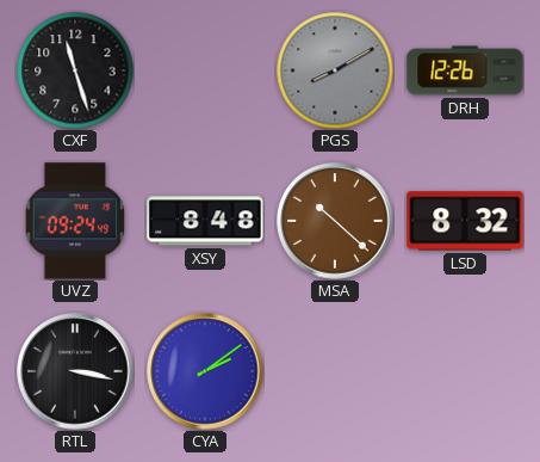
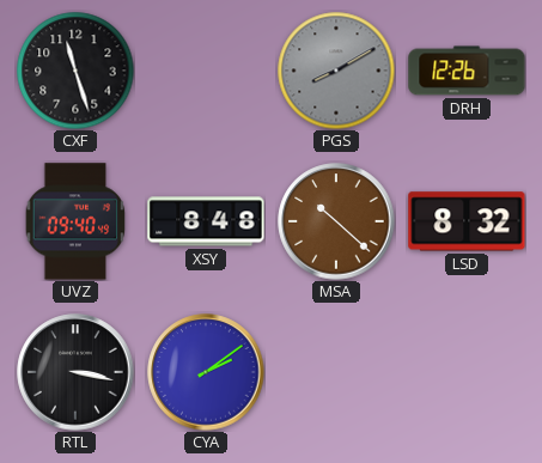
UVZ: 09:24 -> 09:40
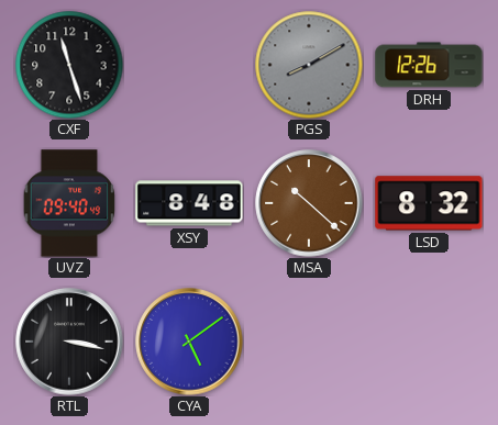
CYA: 2:09 -> 5:09
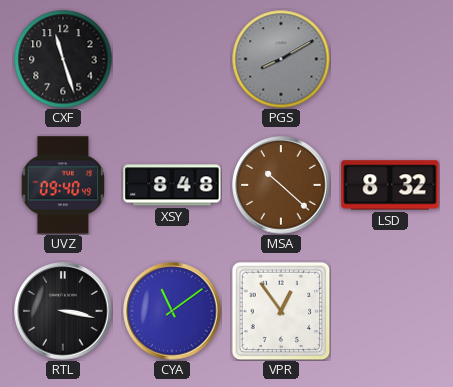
DRH: 12:26 -> none
CYA: 5:09 -> 11:09
VPR: none -> 12:54
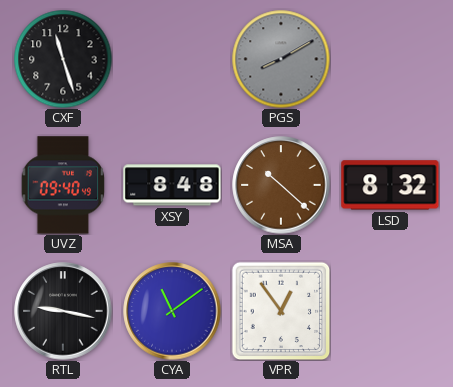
RTL: 3:17 -> 9:17
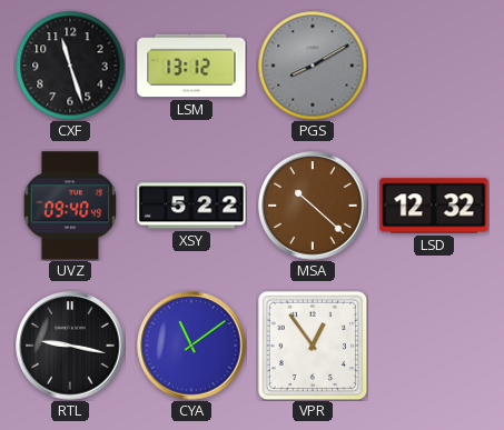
LSM: none -> 13:12
XSY: 8:48 -> 5:22
LSD: 8:32 -> 12:32
